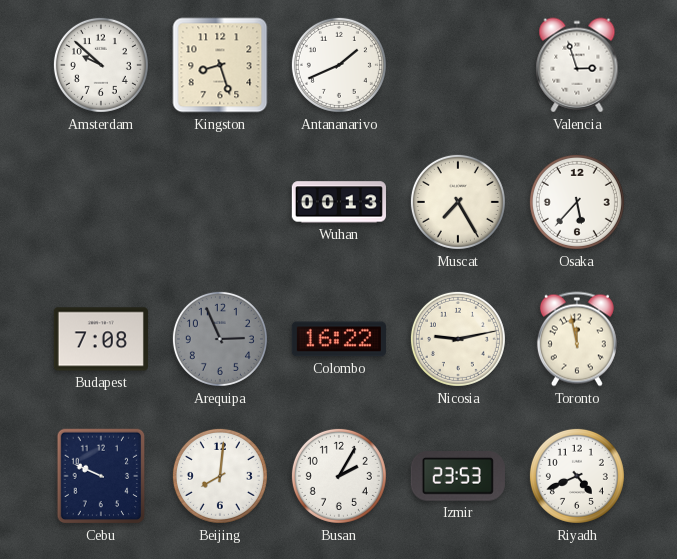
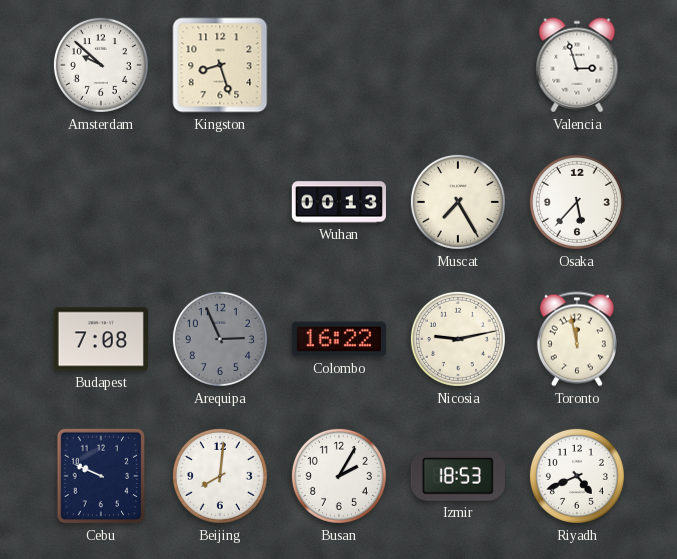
Antananarivo: 1:41 -> none
Izmir: 23:53 -> 18:53
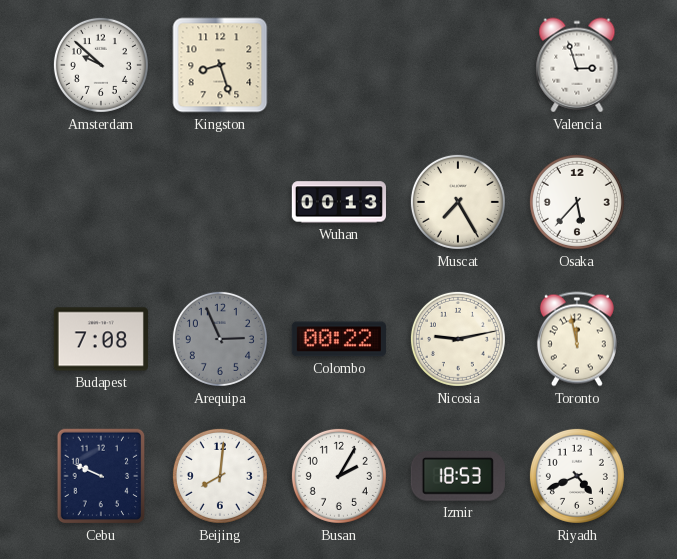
Colombo: 16:22 -> 00:22
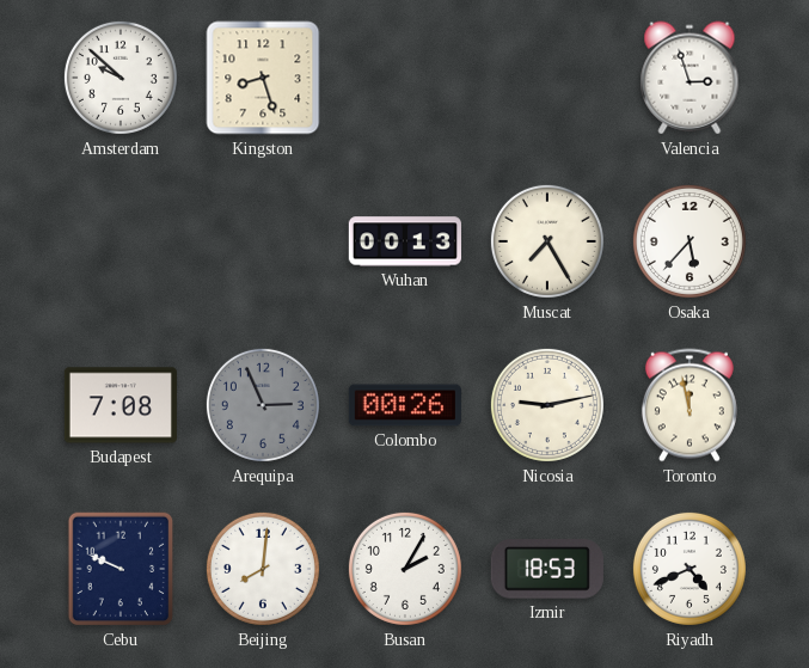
Colombo: 00:22 -> 00:26
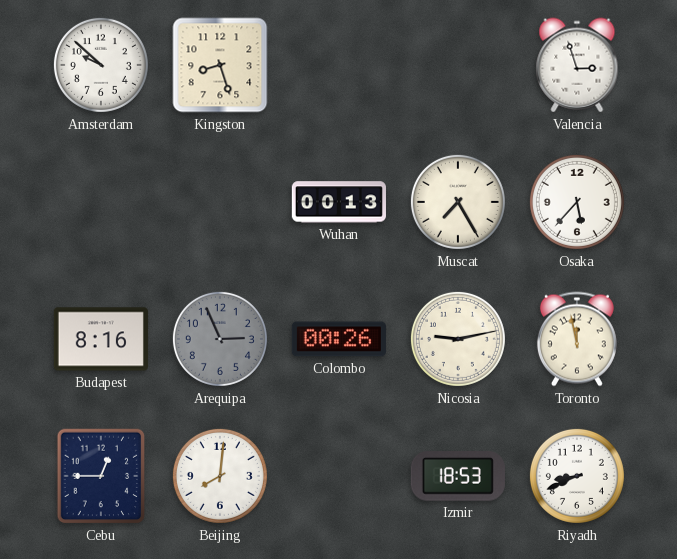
Budapest: 7:08 -> 8:16
Cebu: 9:49 -> 12:45
Busan: 2:05 -> none
Riyadh: 4:41 -> 8:41
